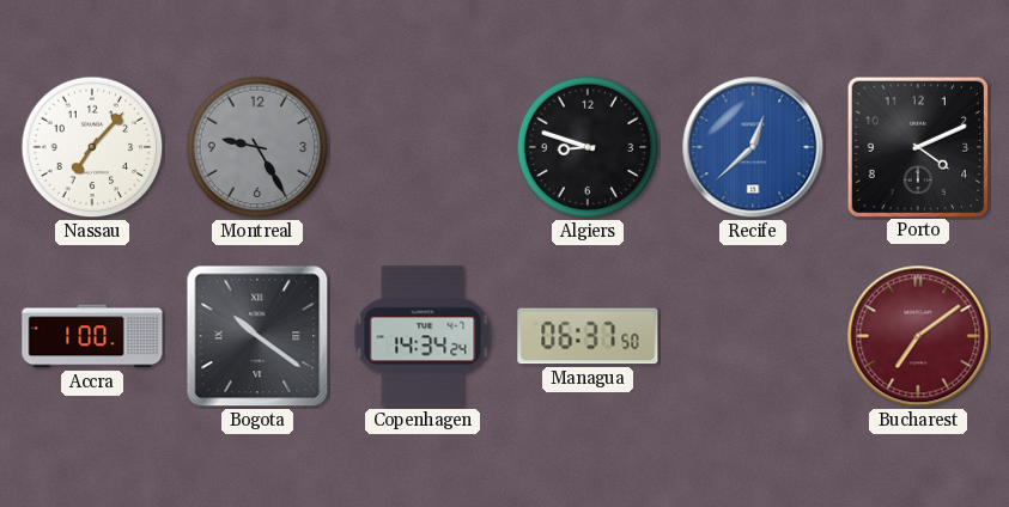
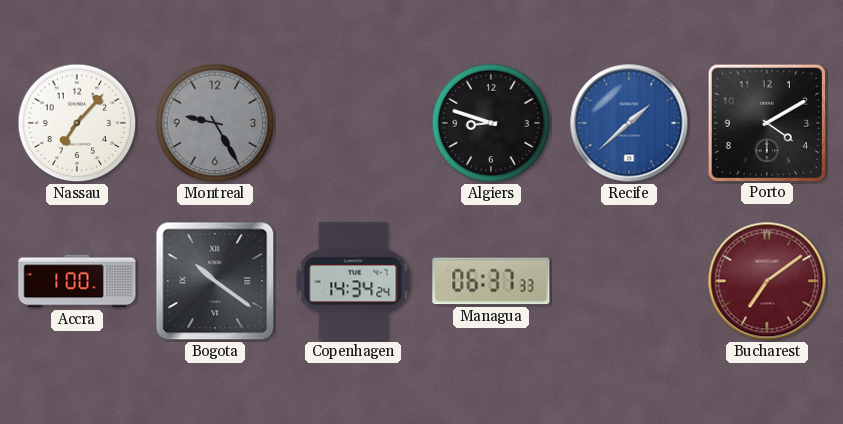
Recife: 12:38 -> 1:38
Porto: 4:11 -> 4:10
Managua: 06:37:50 -> 06:37:33
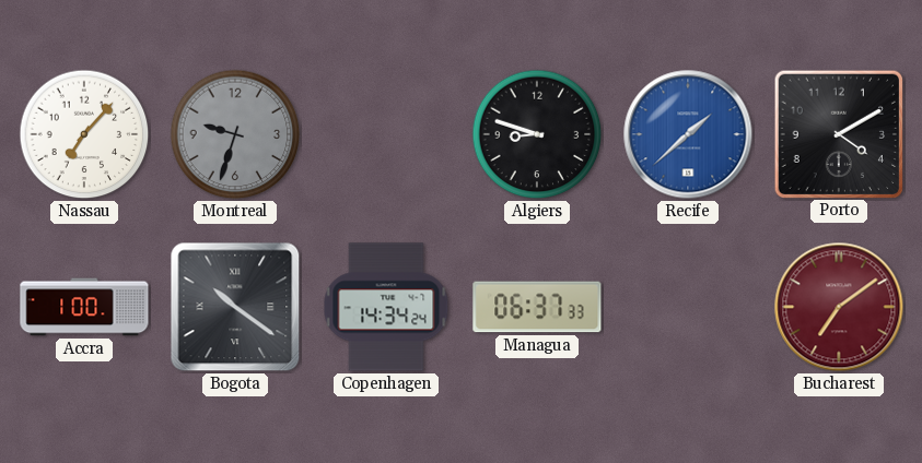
Montreal: 9:25 -> 9:33
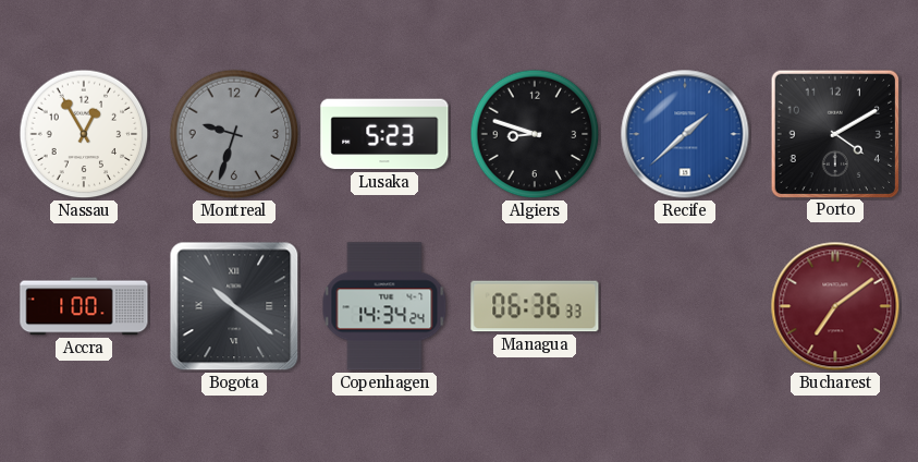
Nassau: 7:07 -> 12:55
Lusaka: none -> 5:23
Managua: 06:37 -> 06:36
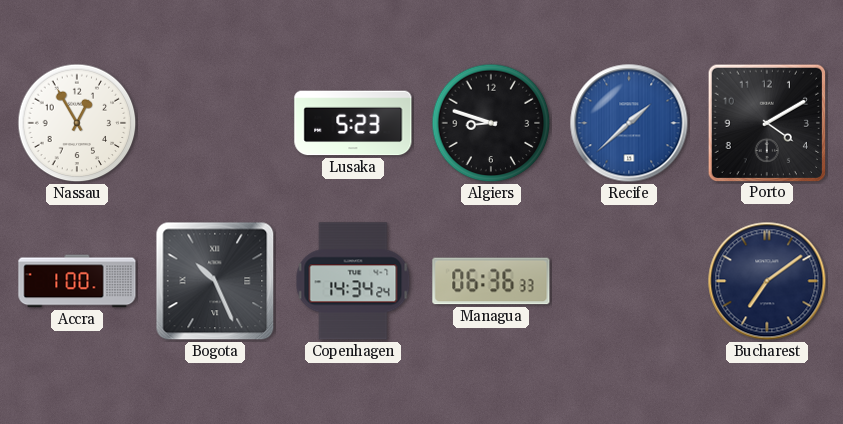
Montreal: 9:33 -> none
Bogota: 10:21 -> 10:26
Bucharest dial: burgundy -> navy
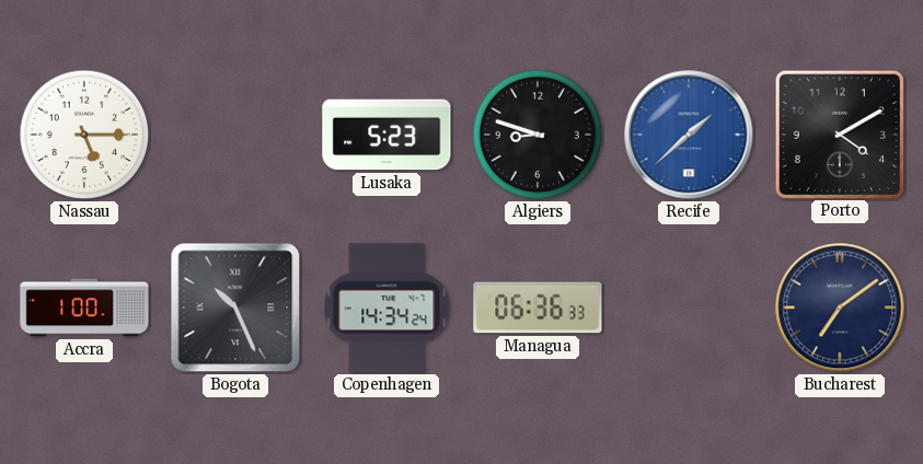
Nassau: 12:55 -> 5:15
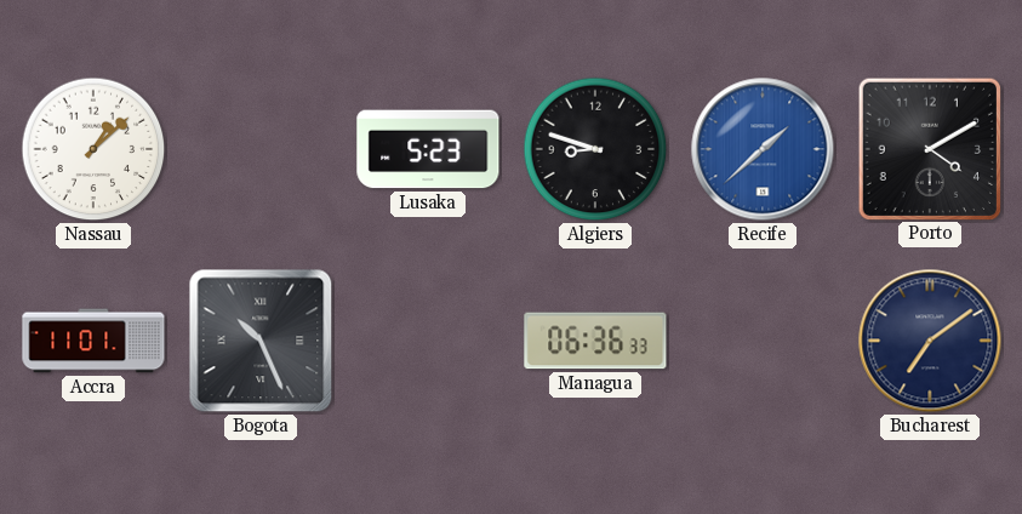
Nassau: 5:15 -> 1:08
Accra: 1:00 -> 11:01
Copenhagen: 14:34 -> none
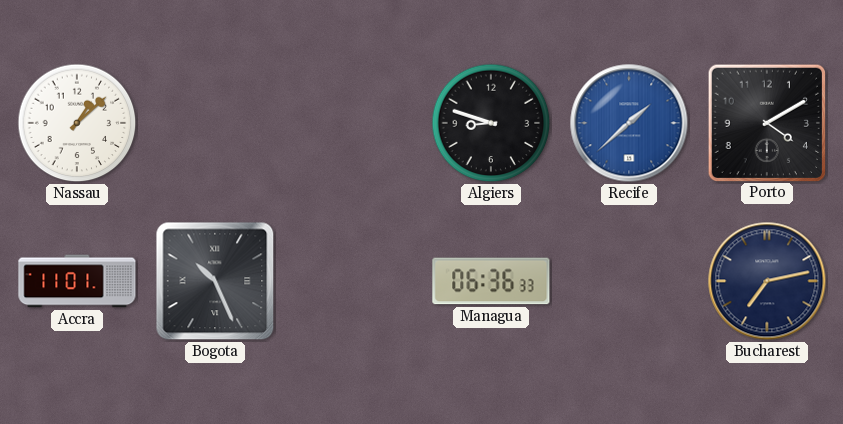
Lusaka: 5:23 -> none
Bucharest: 7:09 -> 7:13
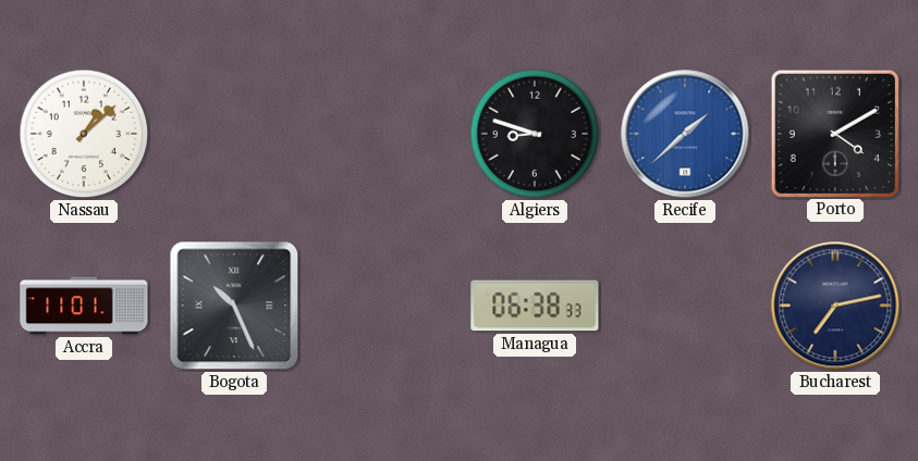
Managua: 06:36 -> 06:38
